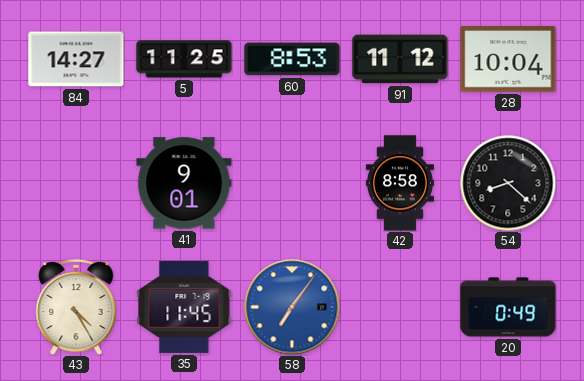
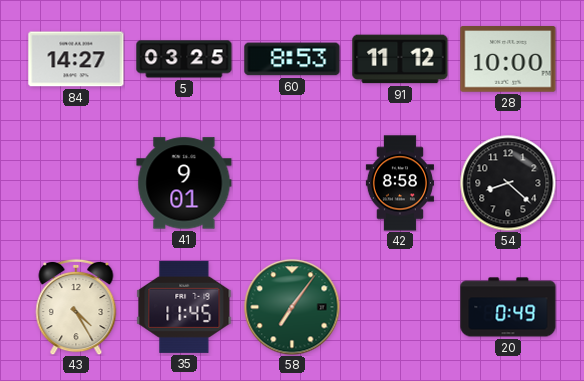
5: 11:25 -> 03:25
28: 10:04 -> 10:00
58 dial: blue -> green
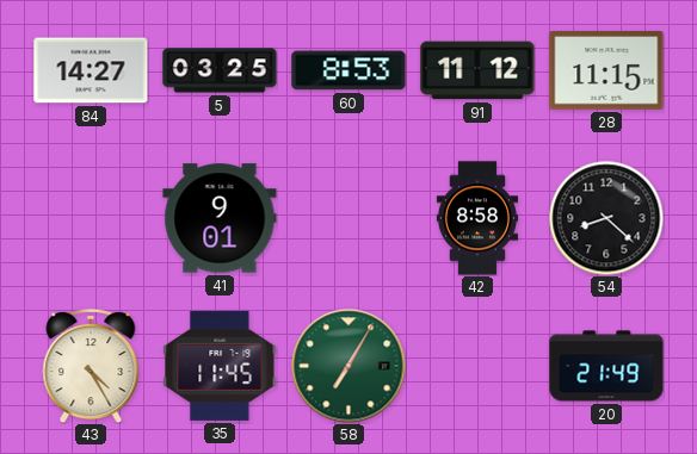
28: 10:00 -> 11:15
58: 7:06 -> 7:05
20: 0:49 -> 21:49
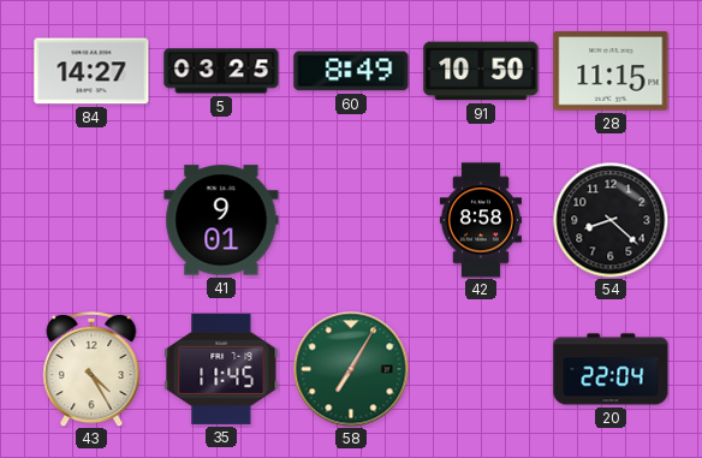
60: 8:53 -> 8:49
91: 11:12 -> 10:50
20: 21:49 -> 22:04
